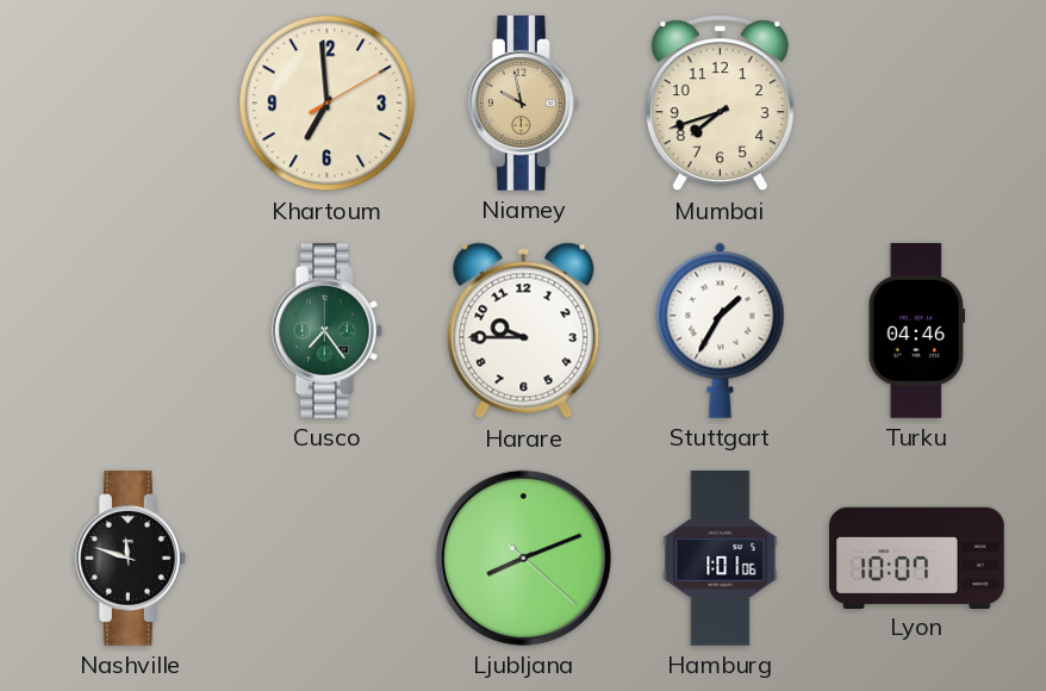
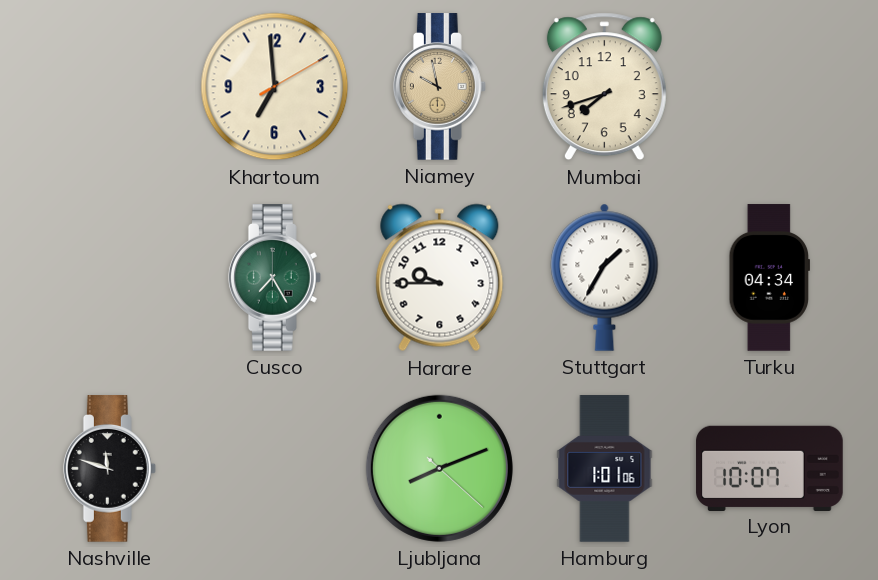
Cusco: 7:24 -> 7:25
Turku: 04:46 -> 04:34
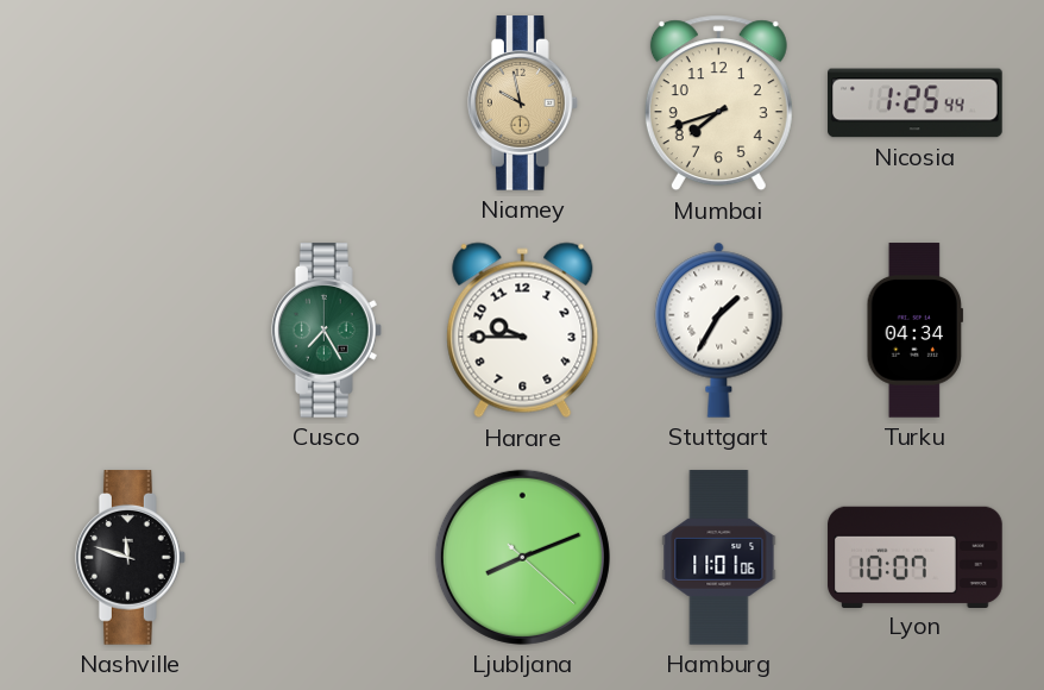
Khartoum: 6:59 -> none
Nicosia: none -> 1:25
Hamburg: 1:01 -> 11:01
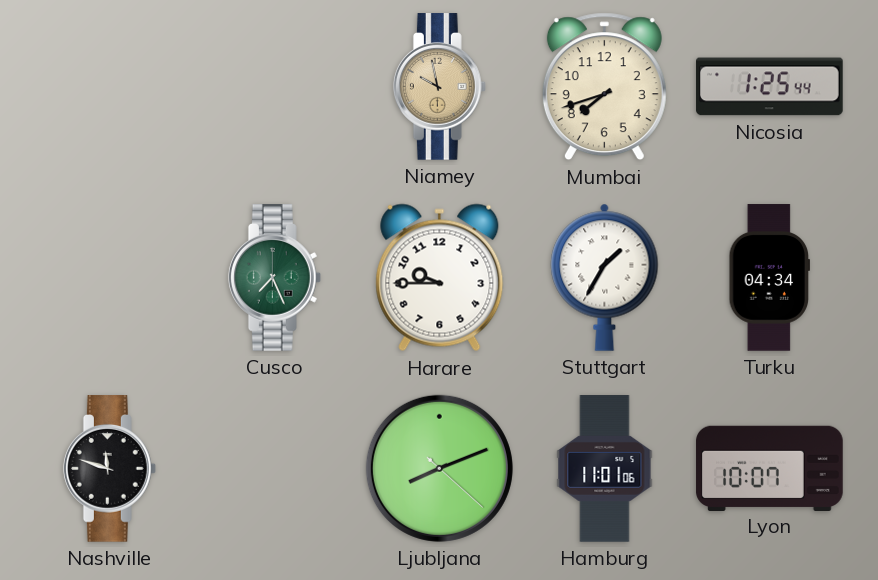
Cusco: 7:25 -> 7:26
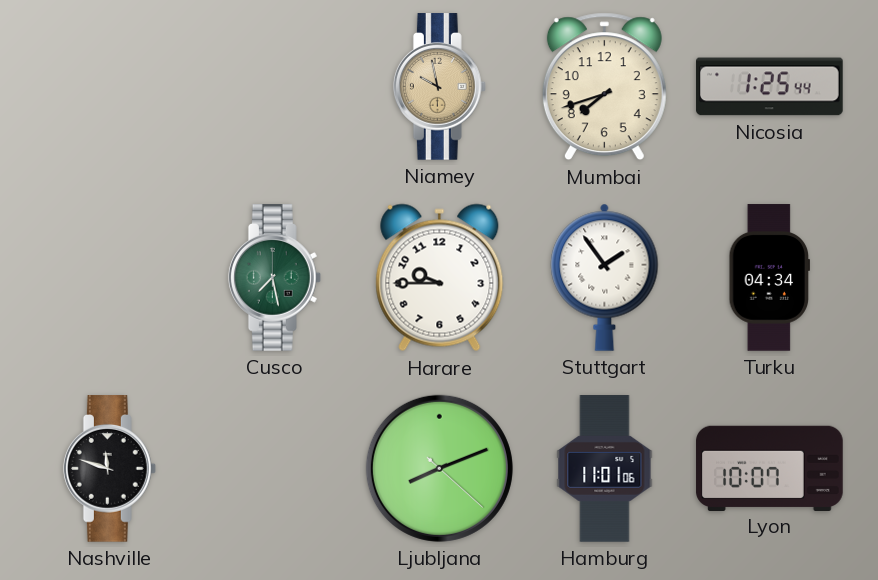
Cusco: 7:26 -> 7:28
Stuttgart: 1:35 -> 1:54
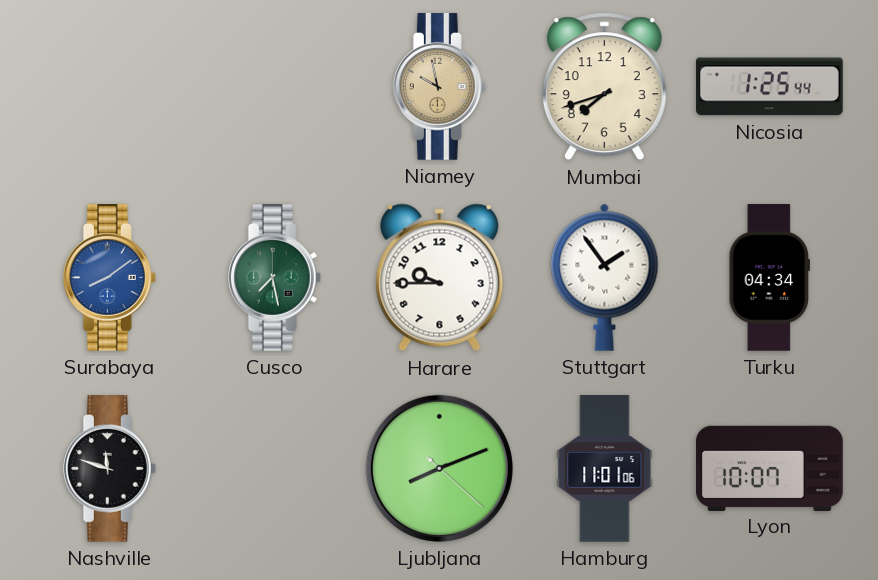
Surabaya: none -> 8:09
